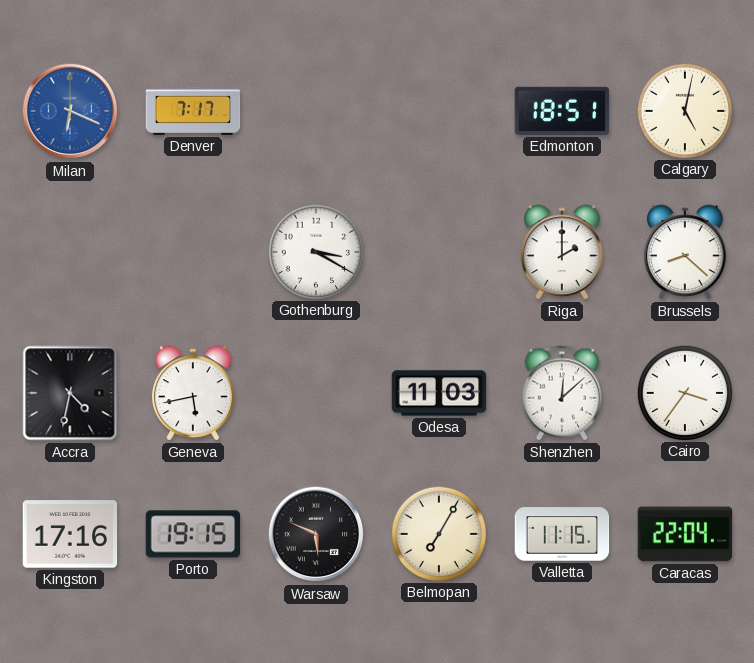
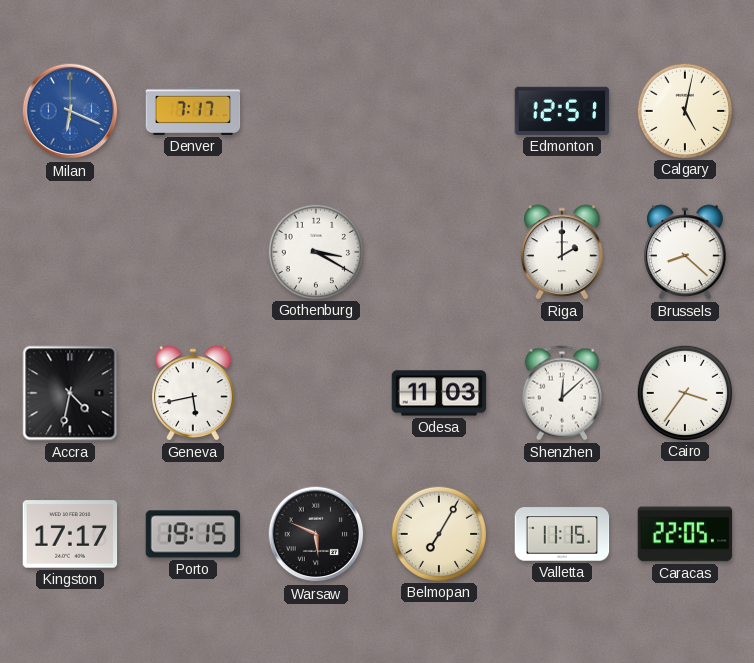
Edmonton: 18:51 -> 12:51
Kingston: 17:16 -> 17:17
Caracas: 22:04 -> 22:05
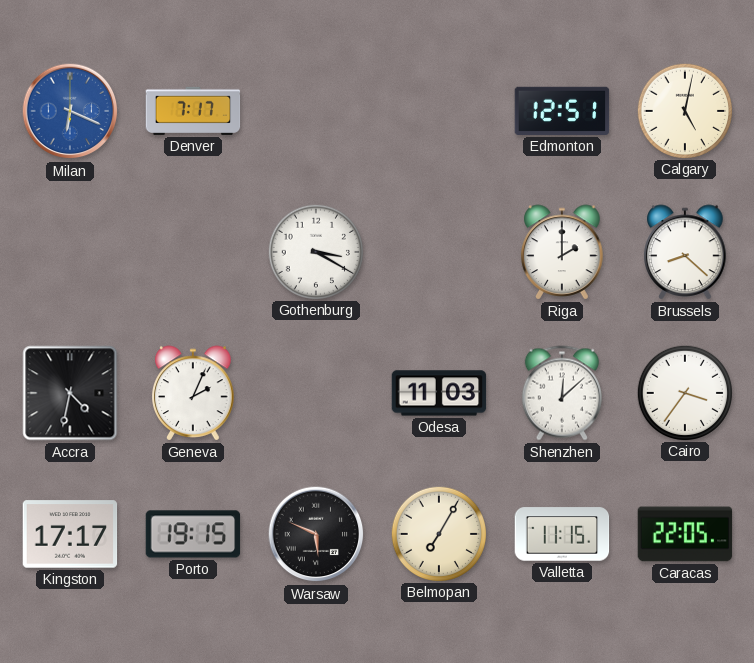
Geneva: 5:43 -> 2:04
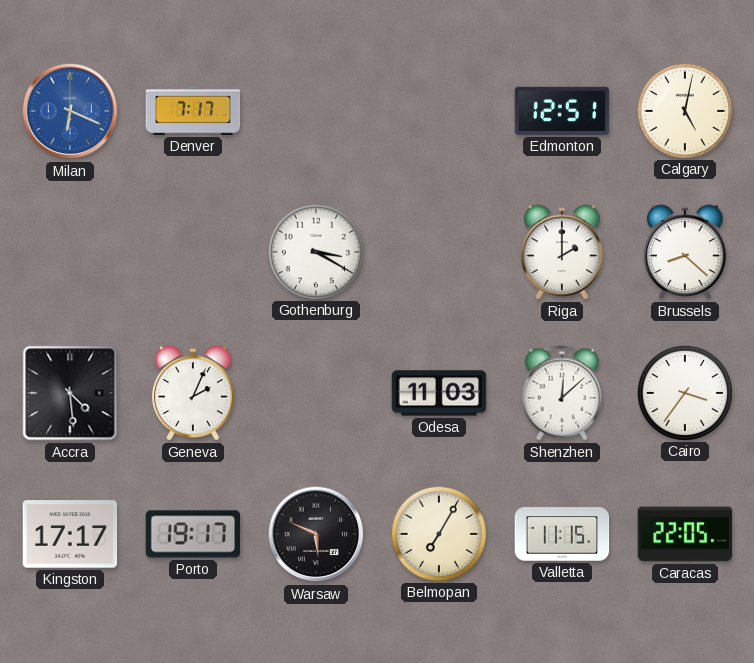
Accra: 4:32 -> 4:29
Porto: 19:15 -> 19:17
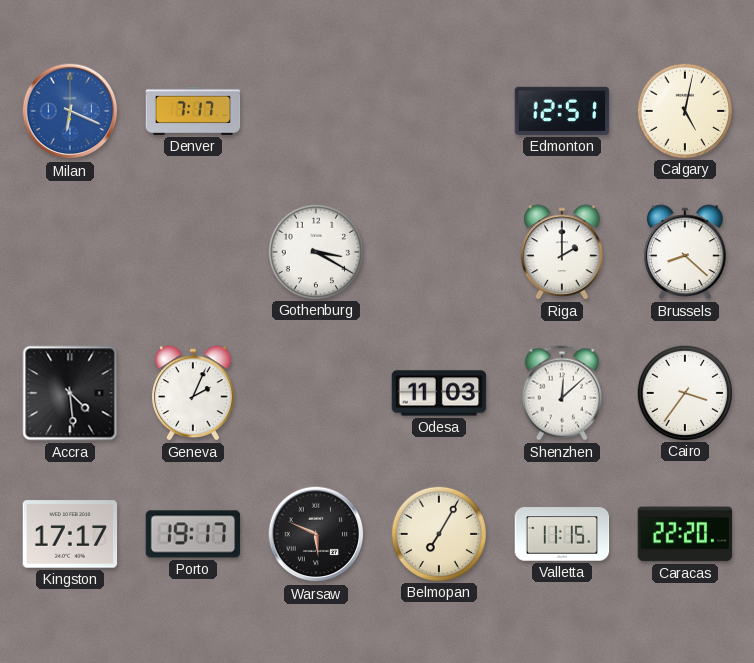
Caracas: 22:05 -> 22:20
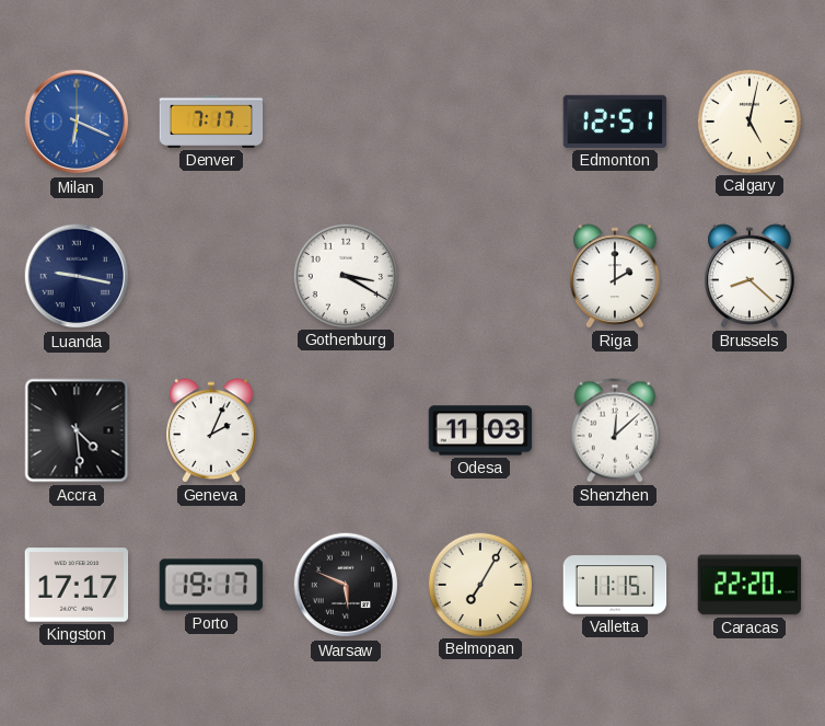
Luanda: none -> 9:17
Cairo: 3:36 -> none
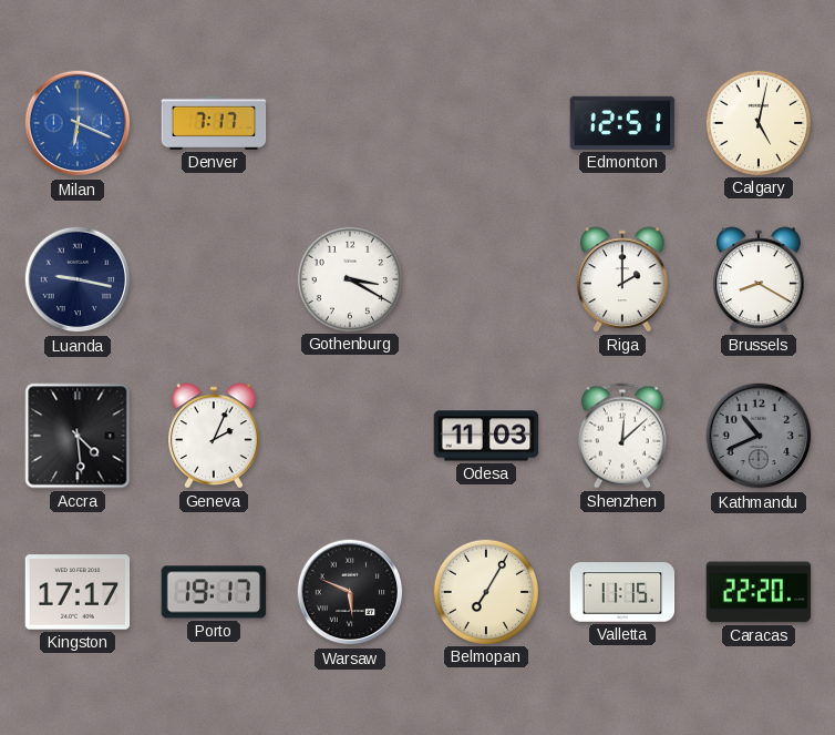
Brussels: 8:22 -> 8:20
Kathmandu: none -> 10:41
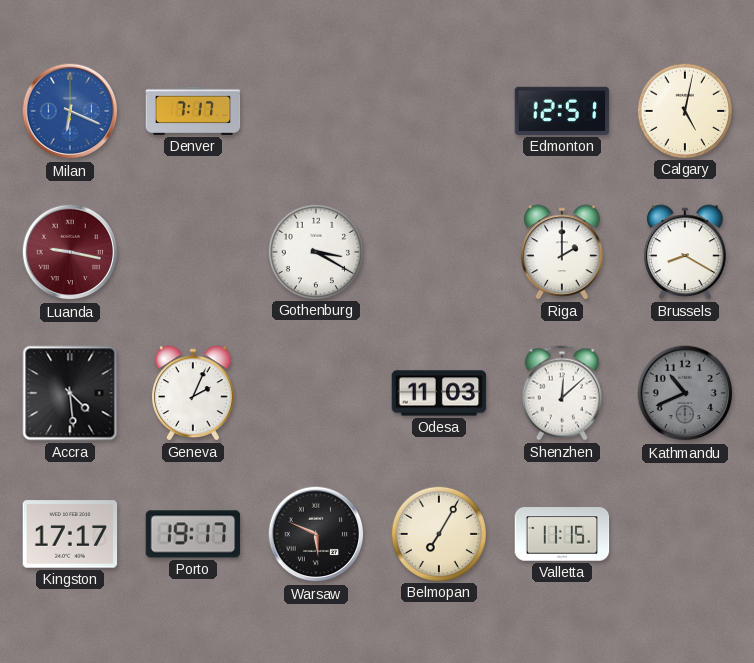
Luanda dial: navy -> burgundy
Caracas: 22:20 -> none
